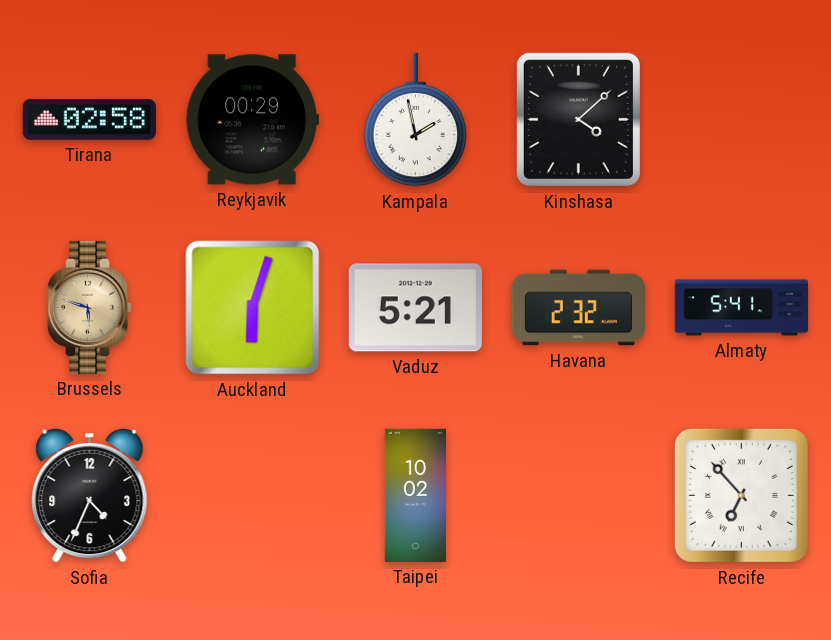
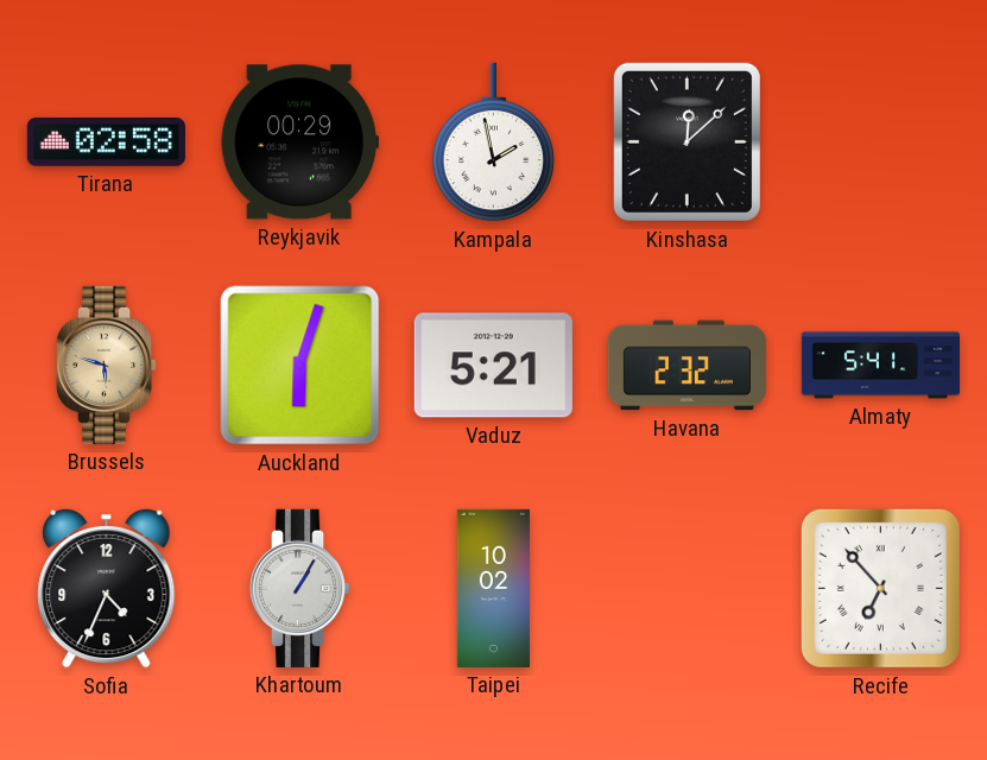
Kinshasa: 4:08 -> 12:08
Khartoum: none -> 1:05
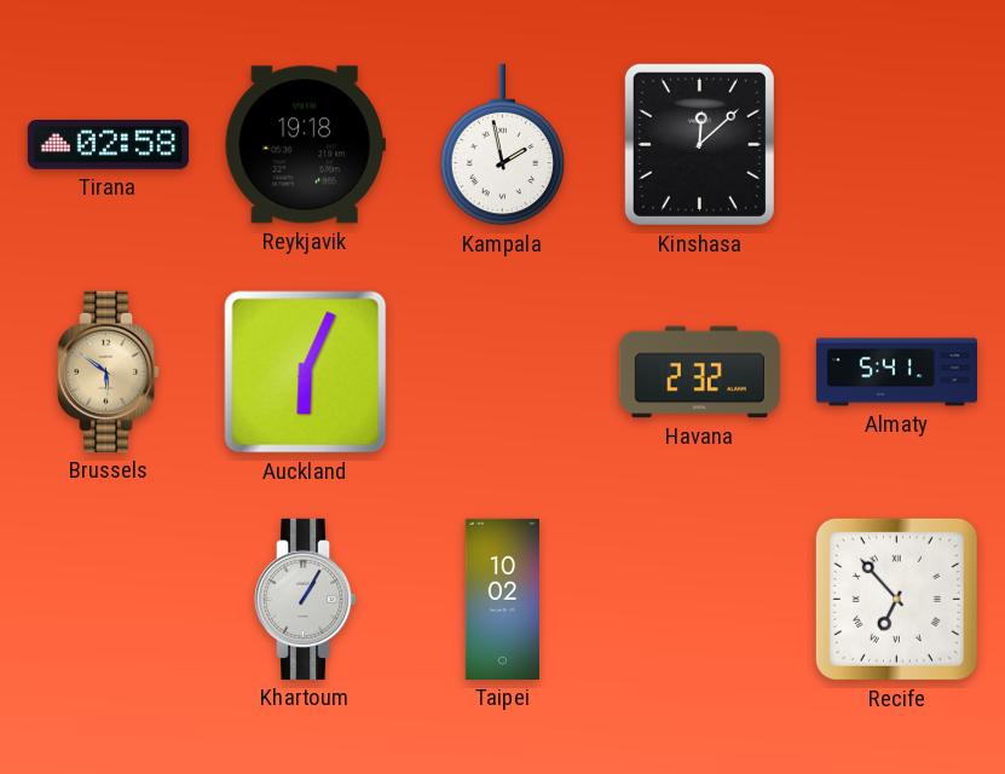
Reykjavik: 00:29 -> 19:18
Brussels: 5:48 -> 5:51
Auckland: 6:03 -> 6:04
Vaduz: 5:21 -> none
Sofia: 4:34 -> none
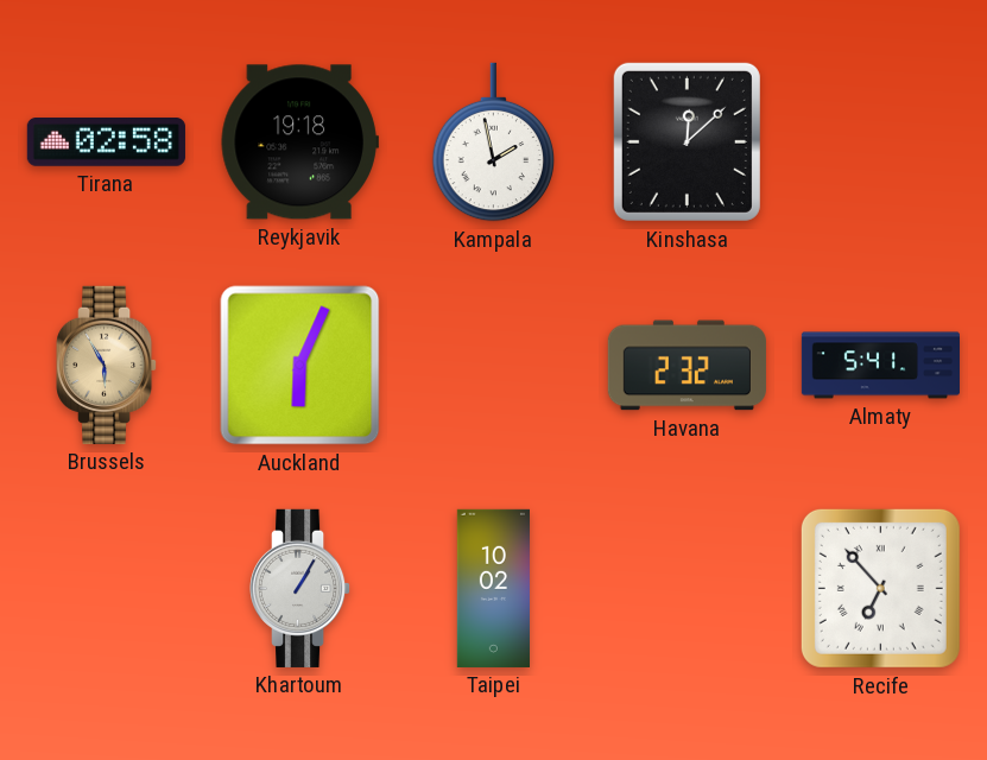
Brussels: 5:51 -> 5:55
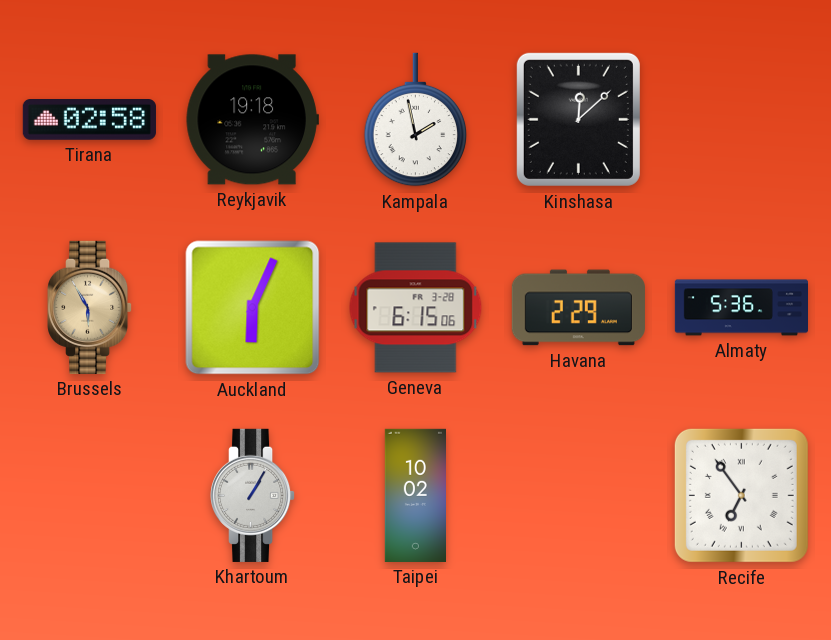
Geneva: none -> 6:15
Havana: 2:32 -> 2:29
Almaty: 5:41 -> 5:36
Recife: 6:53 -> 6:54
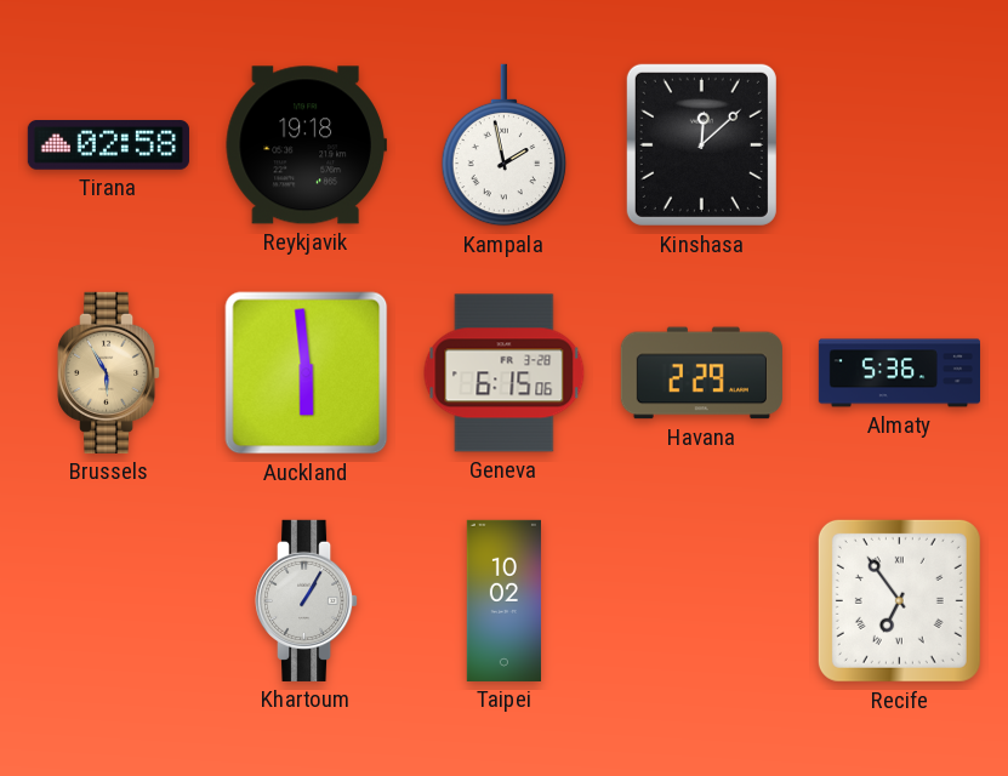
Auckland: 6:04 -> 5:59
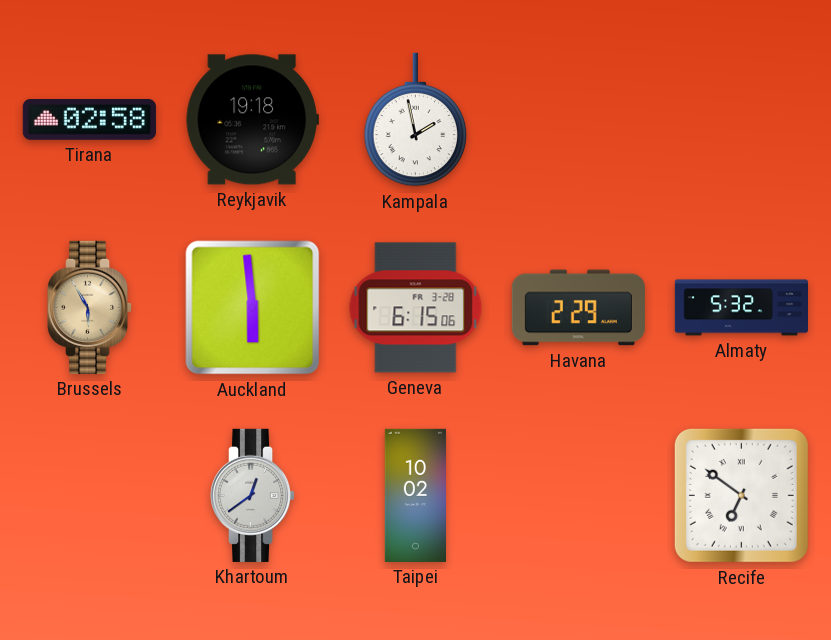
Kinshasa: 12:08 -> none
Almaty: 5:36 -> 5:32
Khartoum: 1:05 -> 12:39
Recife: 6:54 -> 6:51
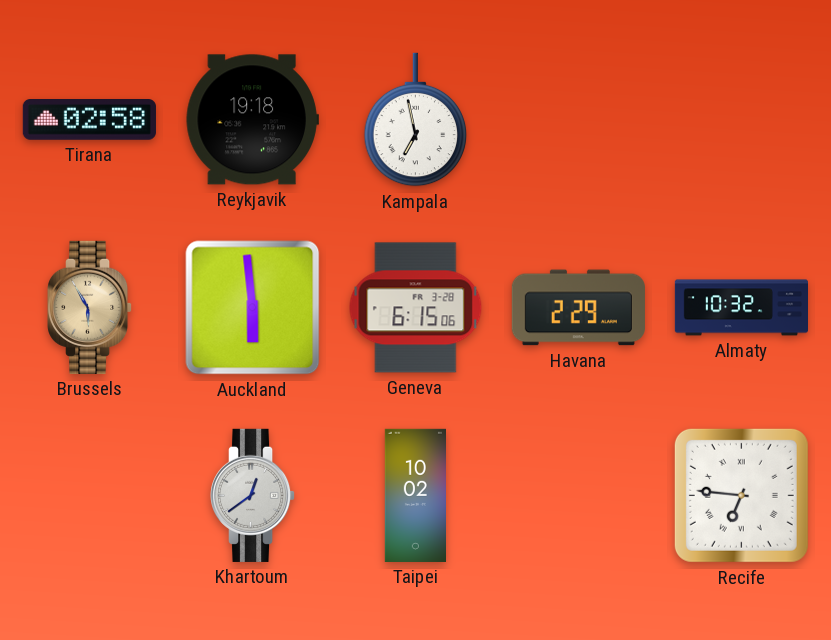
Kampala: 1:58 -> 6:58
Almaty: 5:32 -> 10:32
Recife: 6:51 -> 6:46
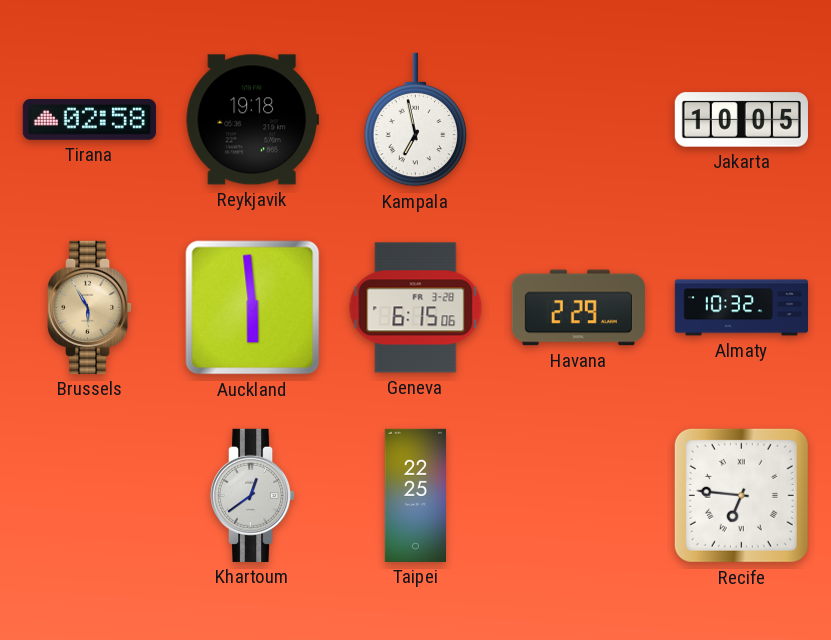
Jakarta: none -> 10:05
Taipei: 10:02 -> 22:25
